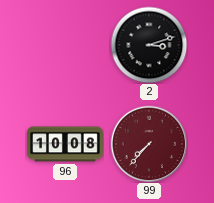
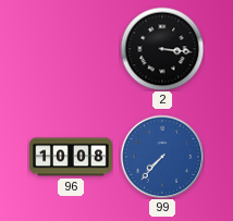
2: 3:12 -> 3:16
99 dial: burgundy -> blue
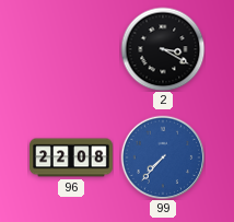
2: 3:16 -> 3:20
96: 10:08 -> 22:08
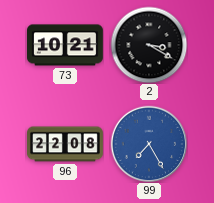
73: none -> 10:21
99: 7:37 -> 7:25
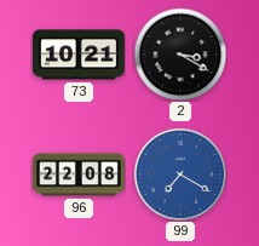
99: 7:25 -> 7:20
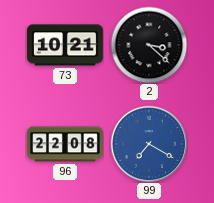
2: 3:20 -> 3:22
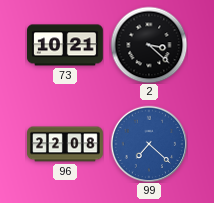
99: 7:20 -> 7:22
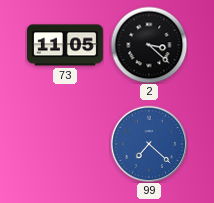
73: 10:21 -> 11:05
96: 22:08 -> none
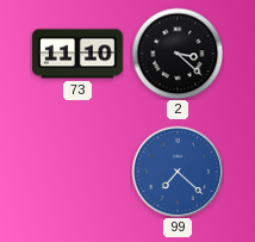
73: 11:05 -> 11:10
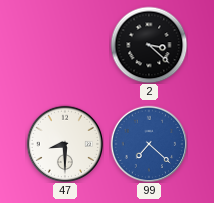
73: 11:10 -> none
47: none -> 8:30
